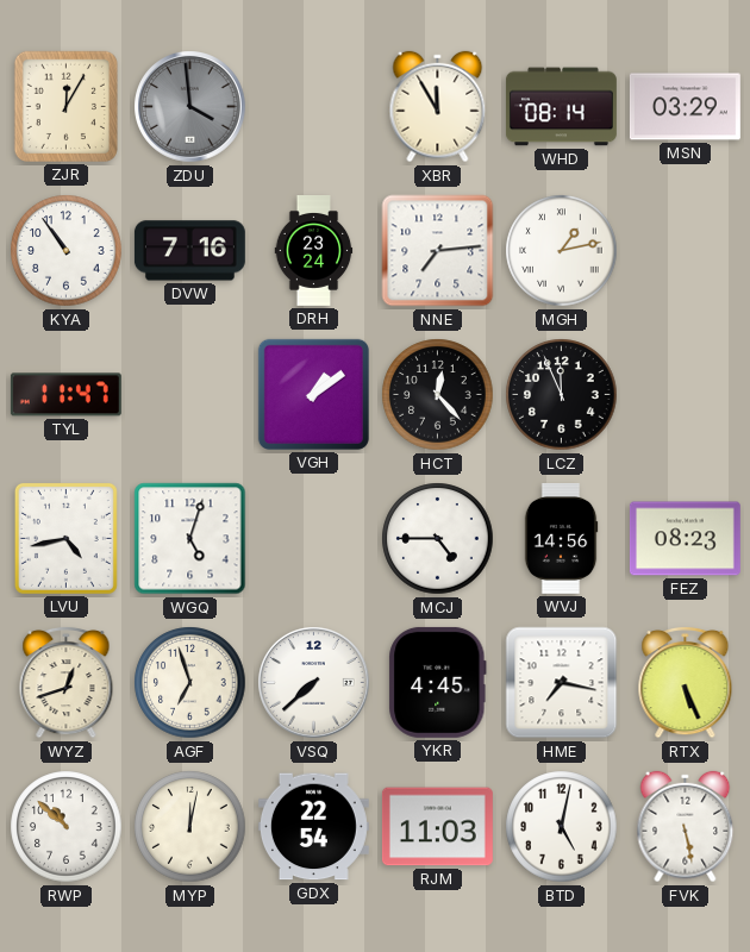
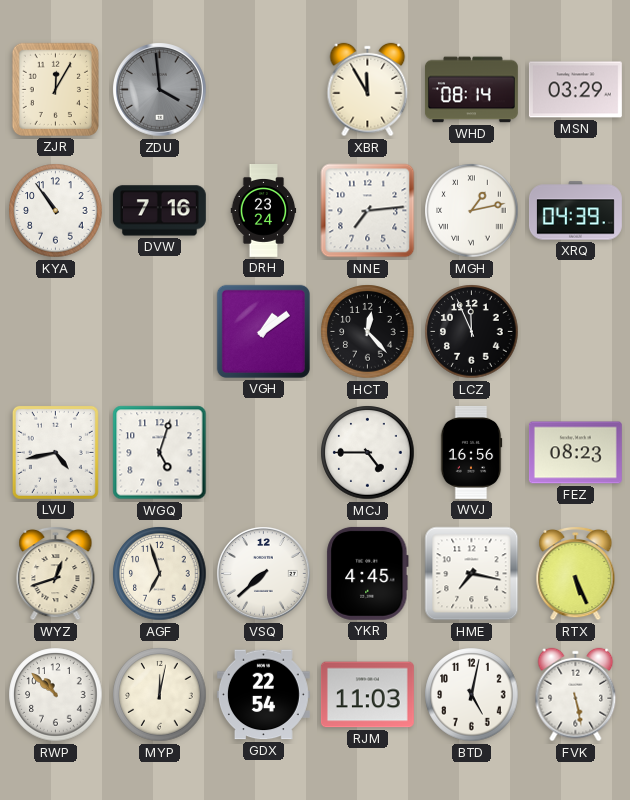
XRQ: none -> 04:39
TYL: 11:47 -> none
WVJ: 14:56 -> 16:56
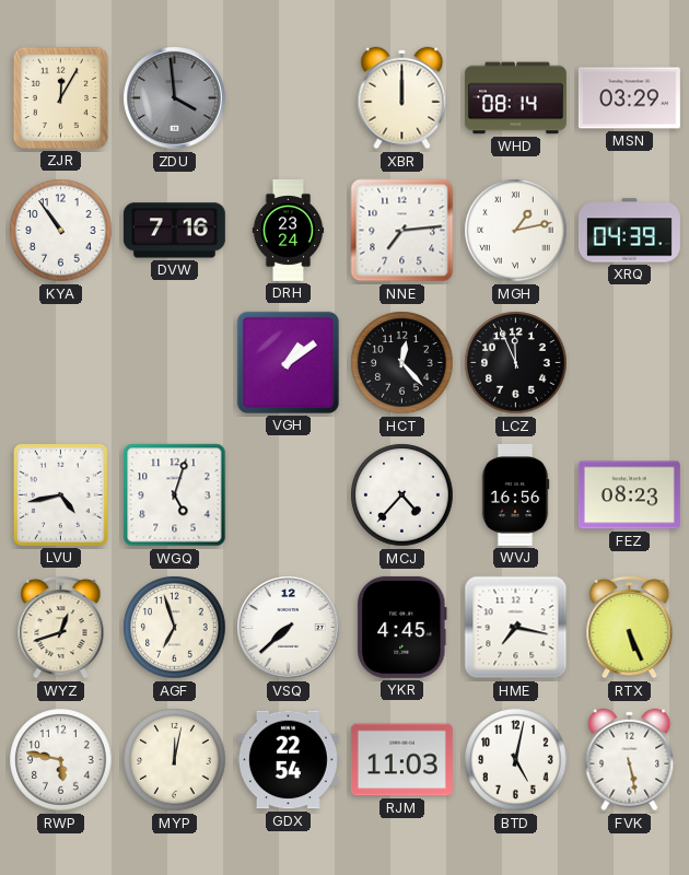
XBR: 11:55 -> 12:00
MCJ: 4:45 -> 4:37
RWP: 10:52 -> 5:47
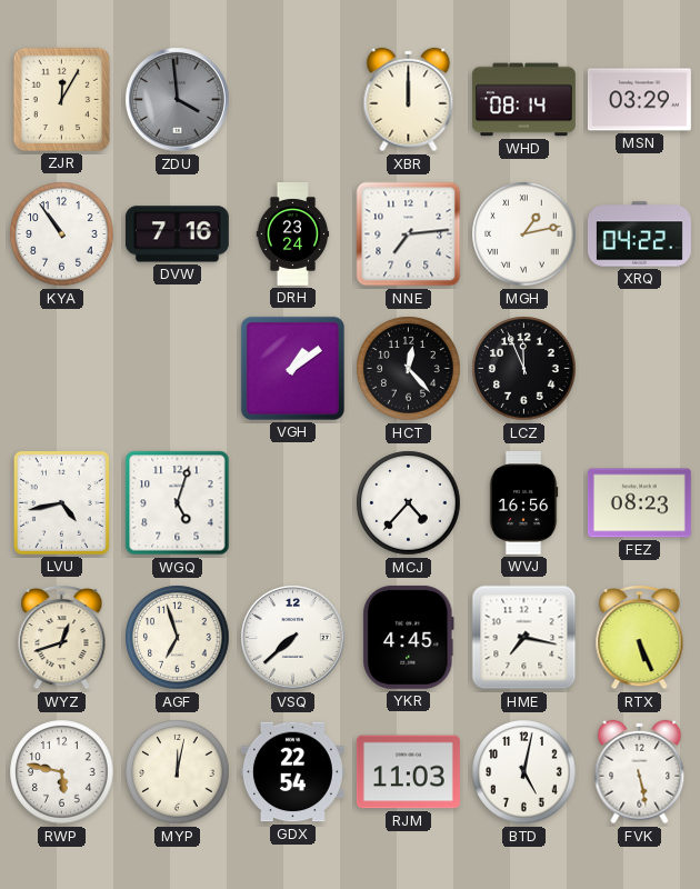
XRQ: 04:39 -> 04:22
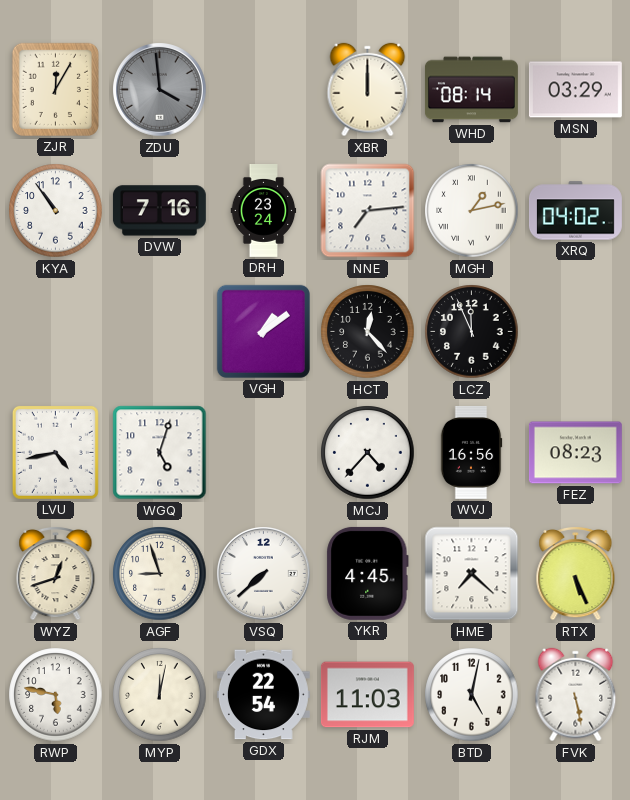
XRQ: 04:22 -> 04:02
AGF: 6:57 -> 8:57
HME: 7:17 -> 7:22
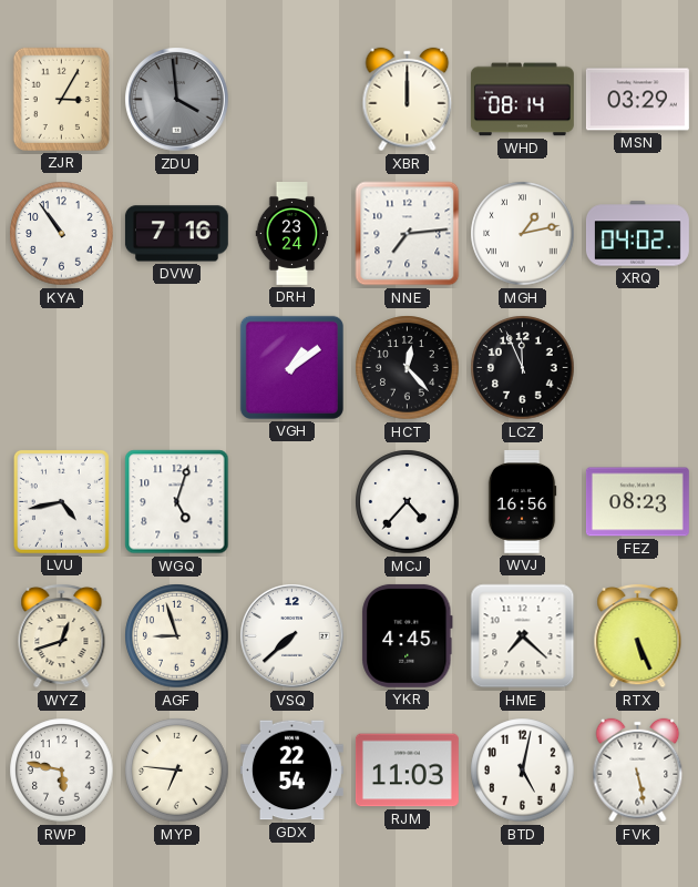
ZJR: 12:05 -> 3:05
MYP: 12:02 -> 6:46
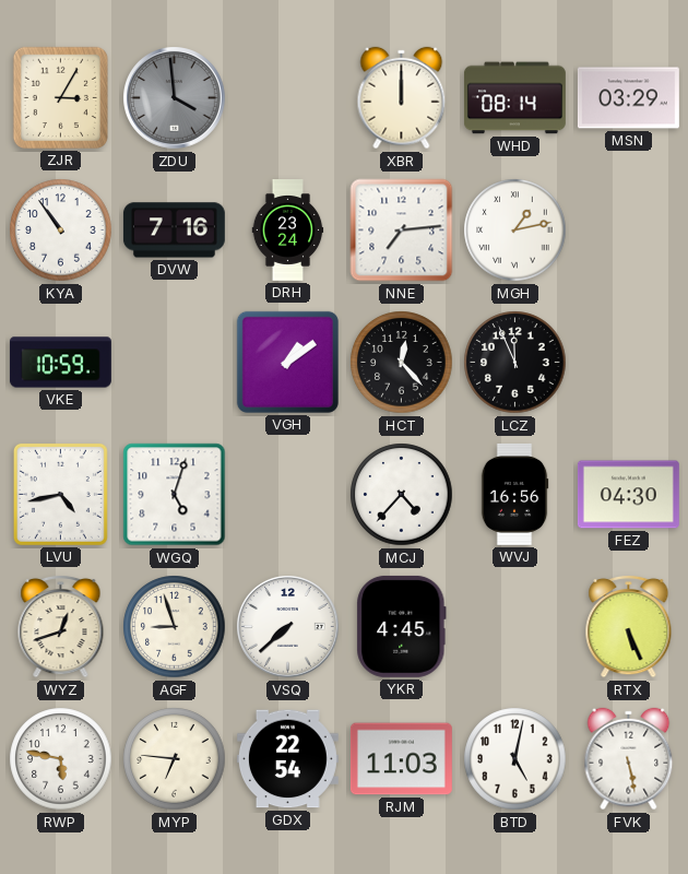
XRQ: 04:02 -> none
VKE: none -> 10:59
FEZ: 08:23 -> 04:30
HME: 7:22 -> none
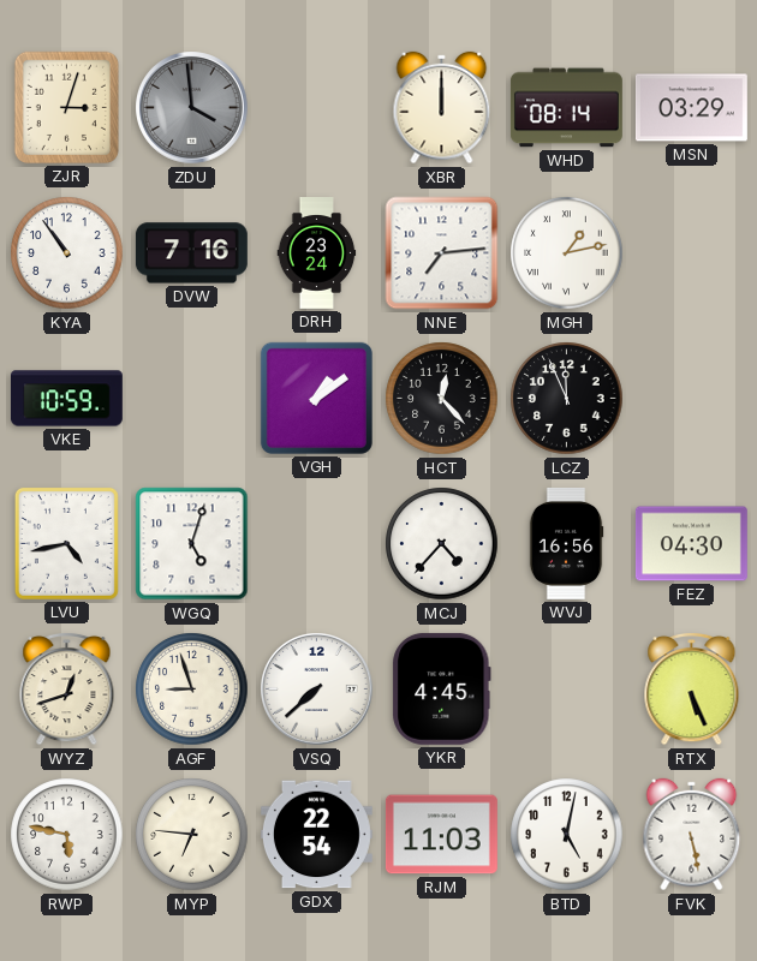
ZJR: 3:05 -> 3:03
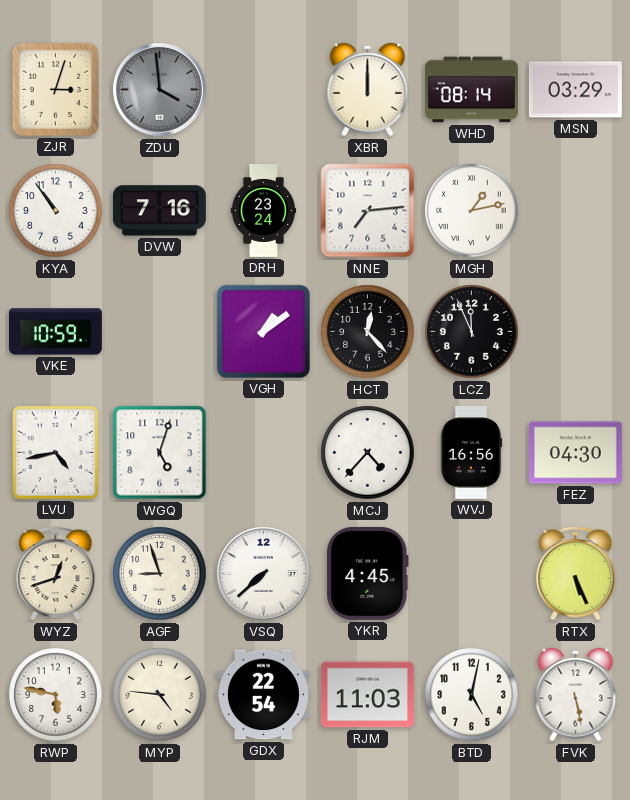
MYP: 6:46 -> 4:46
